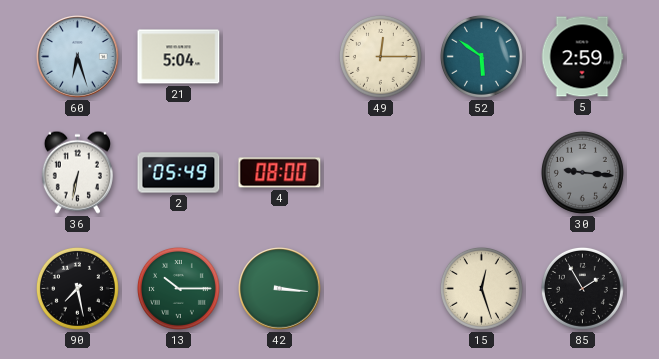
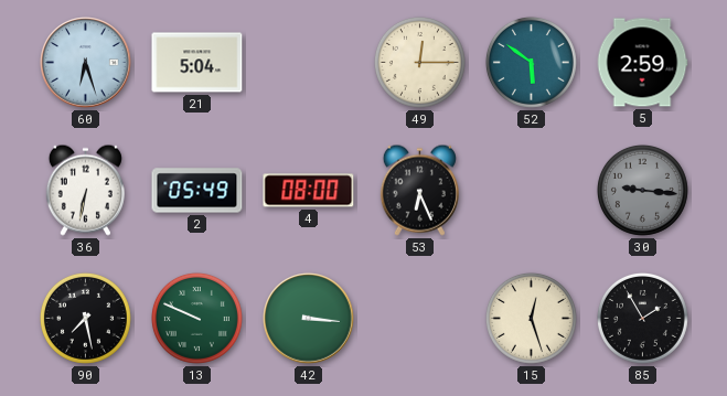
53: none -> 6:26
13: 10:15 -> 9:49
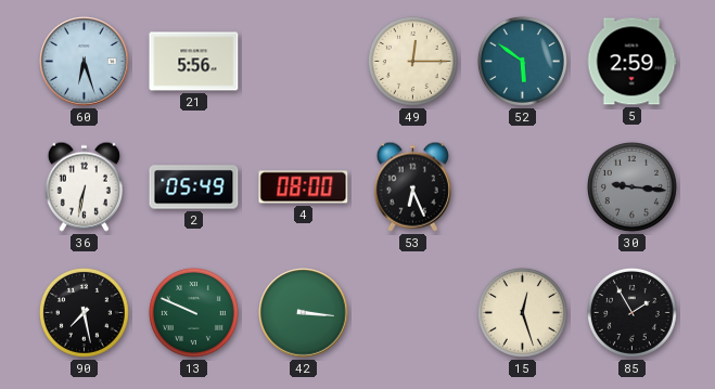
21: 5:04 -> 5:56
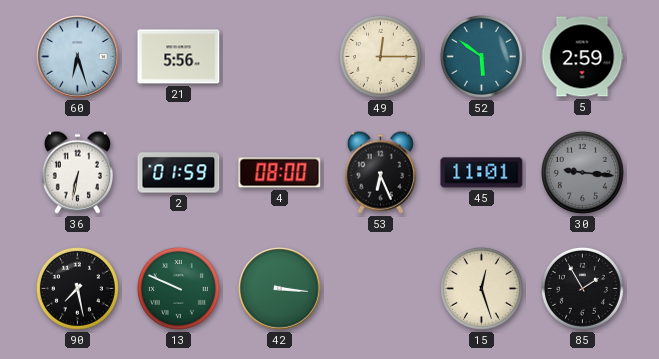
2: 05:49 -> 01:59
45: none -> 11:01
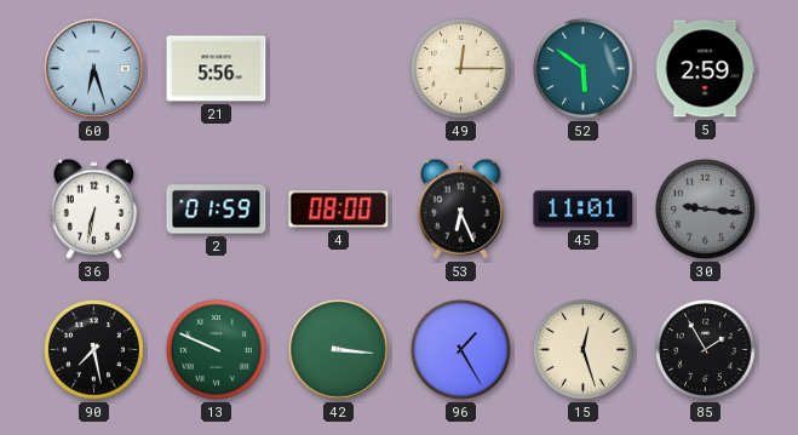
96: none -> 1:25
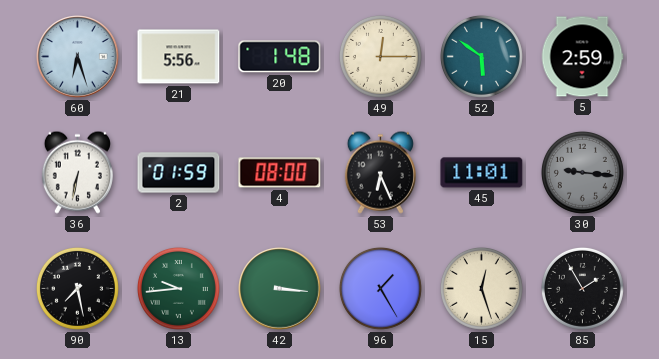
20: none -> 1:48
13: 9:49 -> 9:44
